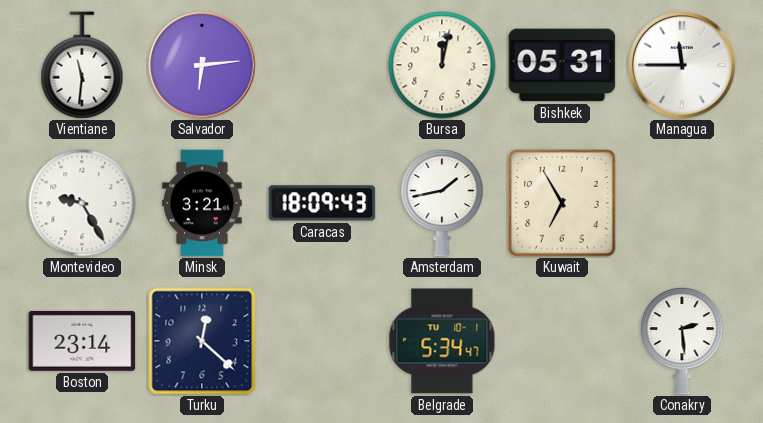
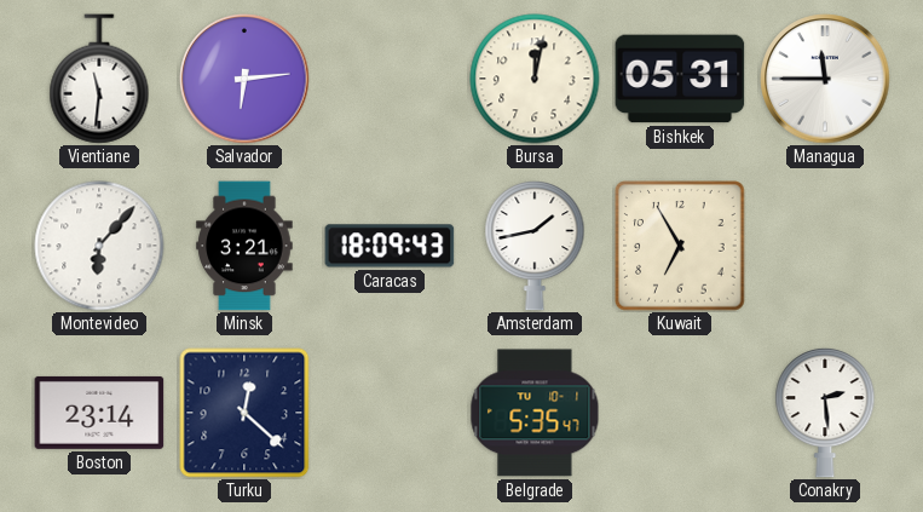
Montevideo: 9:25 -> 6:07
Belgrade: 5:34 -> 5:35
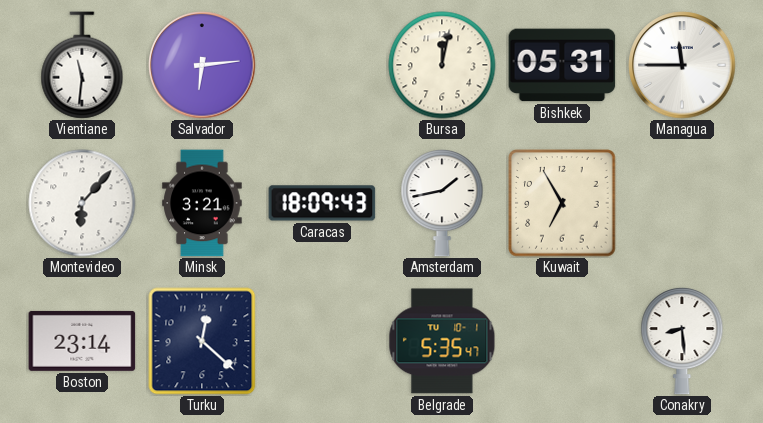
Conakry: 2:29 -> 8:29
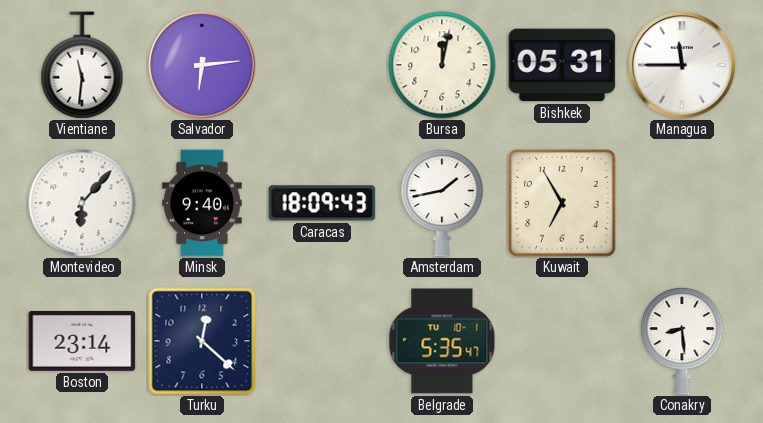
Minsk: 3:21 -> 9:40
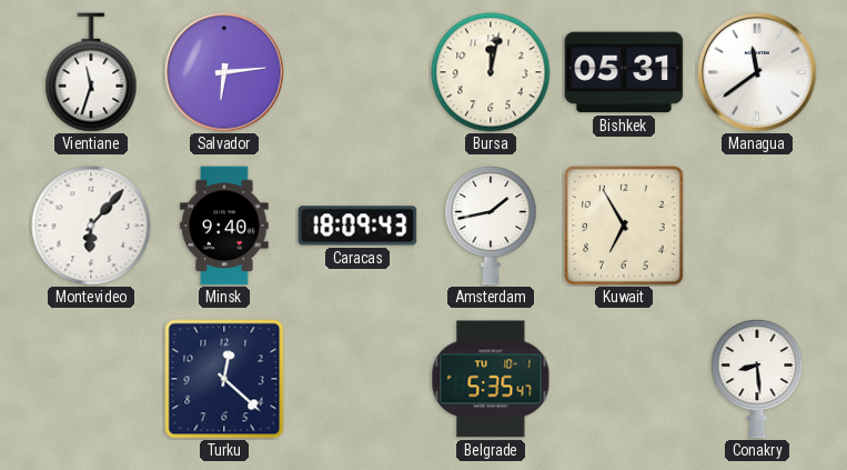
Vientiane: 11:31 -> 11:33
Managua: 11:45 -> 11:39
Boston: 23:14 -> none
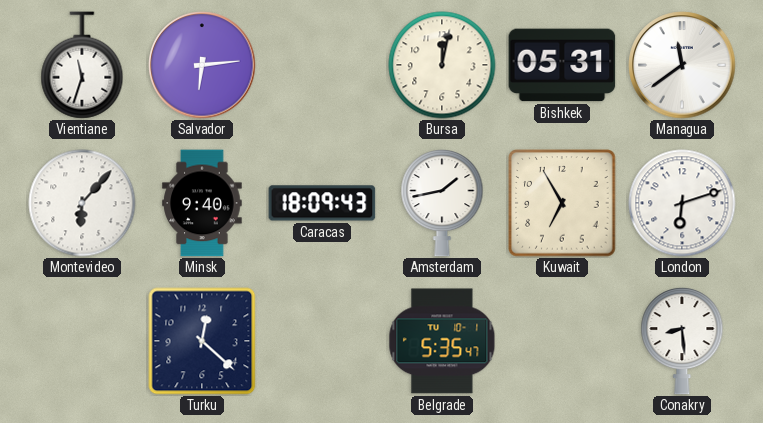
London: none -> 6:12
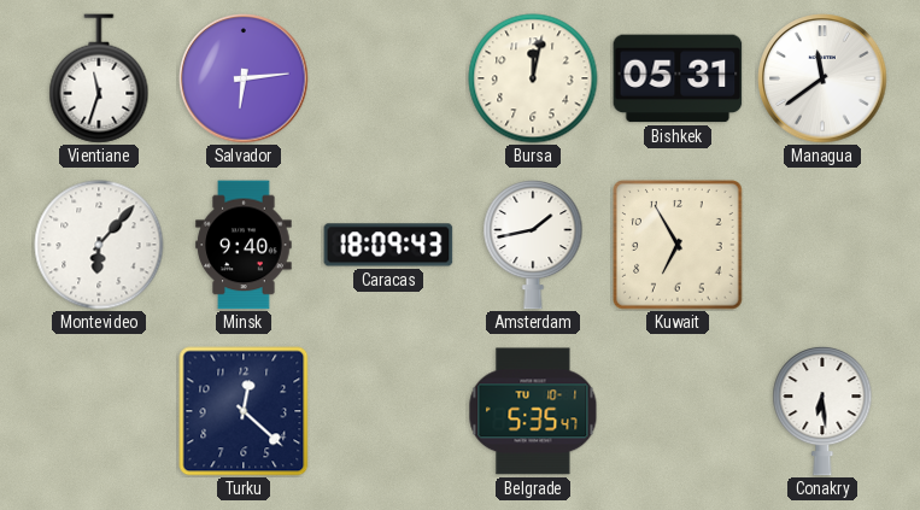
London: 6:12 -> none
Conakry: 8:29 -> 6:29
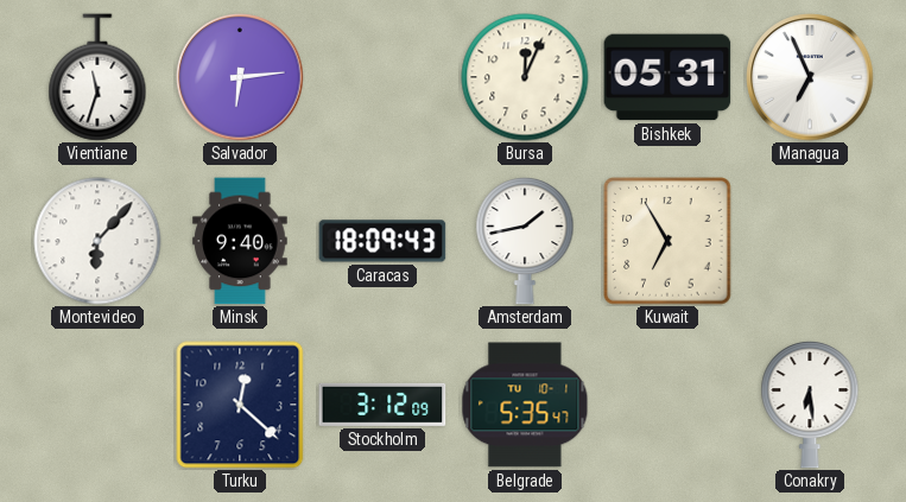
Bursa: 12:02 -> 12:04
Managua: 11:39 -> 6:56
Stockholm: none -> 3:12
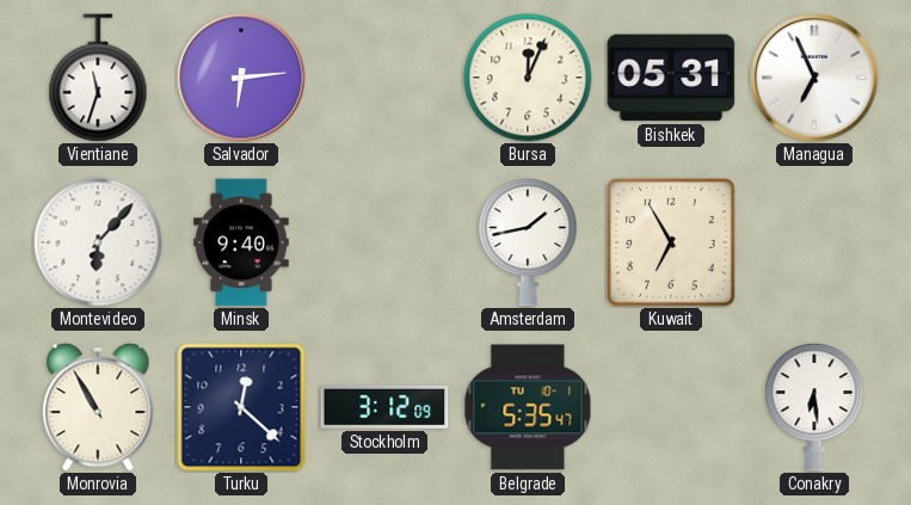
Caracas: 18:09 -> none
Monrovia: none -> 10:55
